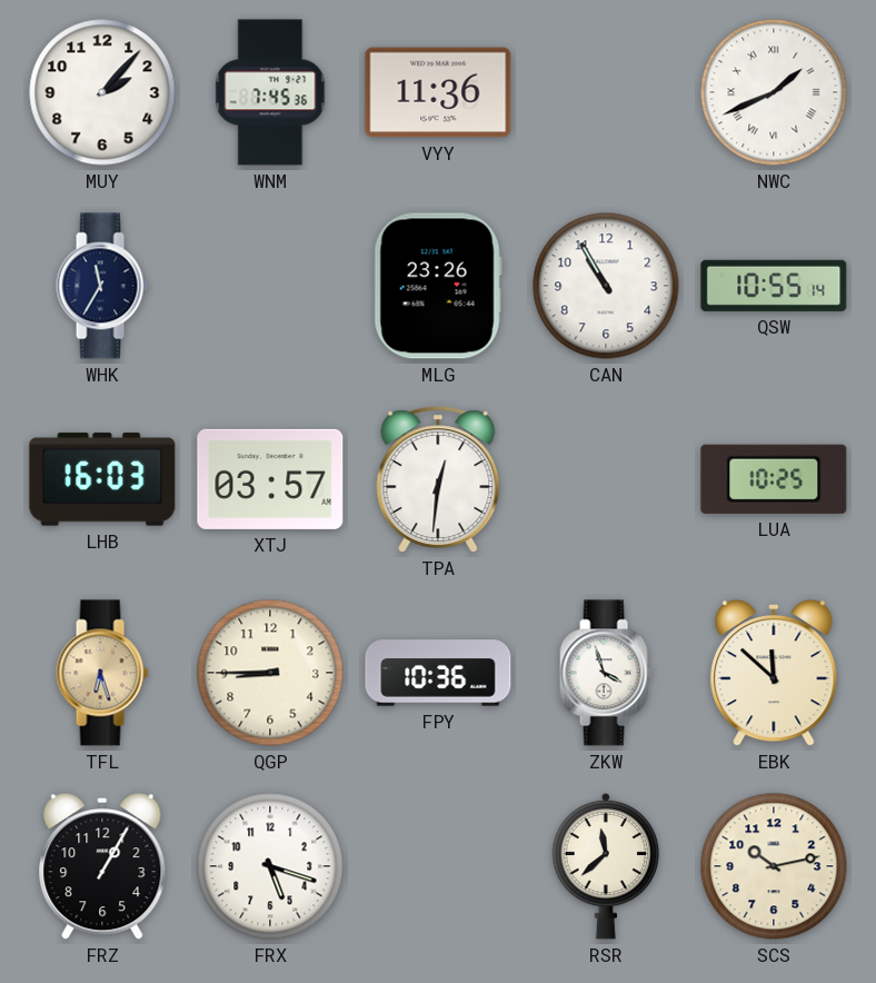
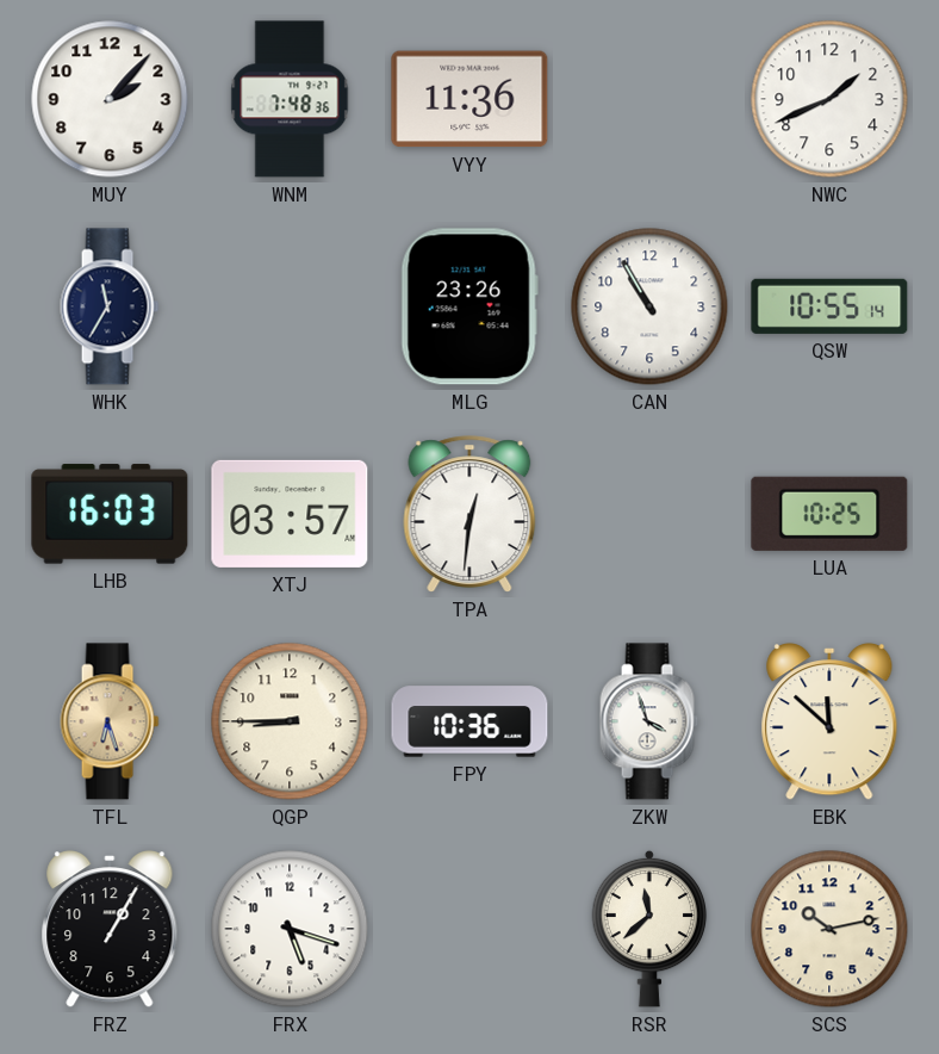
WNM: 7:45 -> 7:48
NWC numerals: Roman -> Arabic
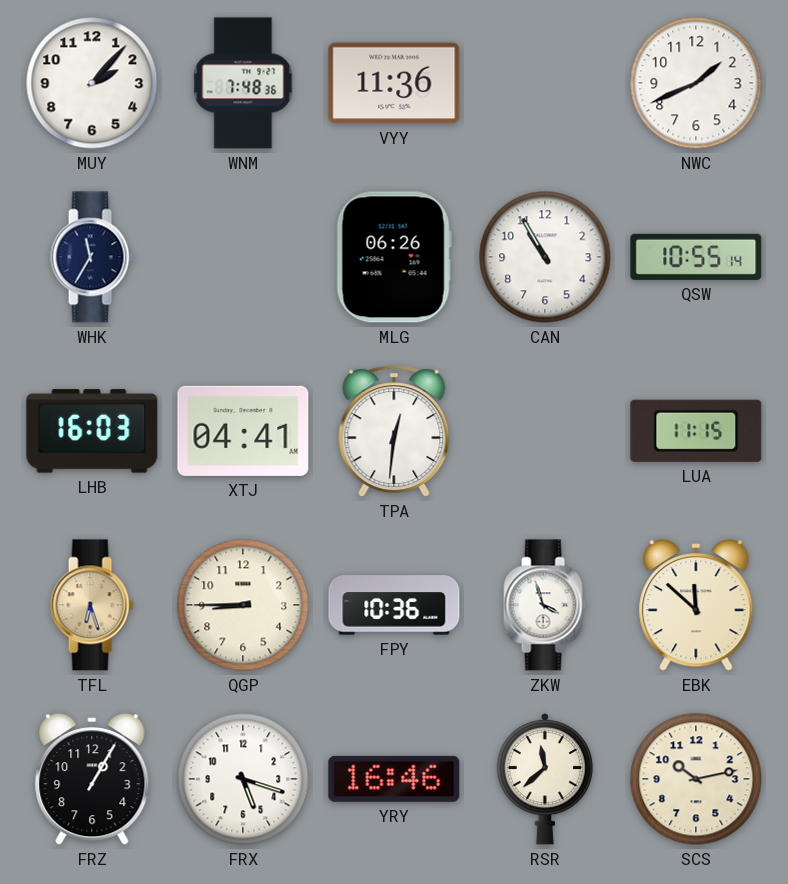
MLG: 23:26 -> 06:26
XTJ: 03:57 -> 04:41
LUA: 10:25 -> 11:15
YRY: none -> 16:46
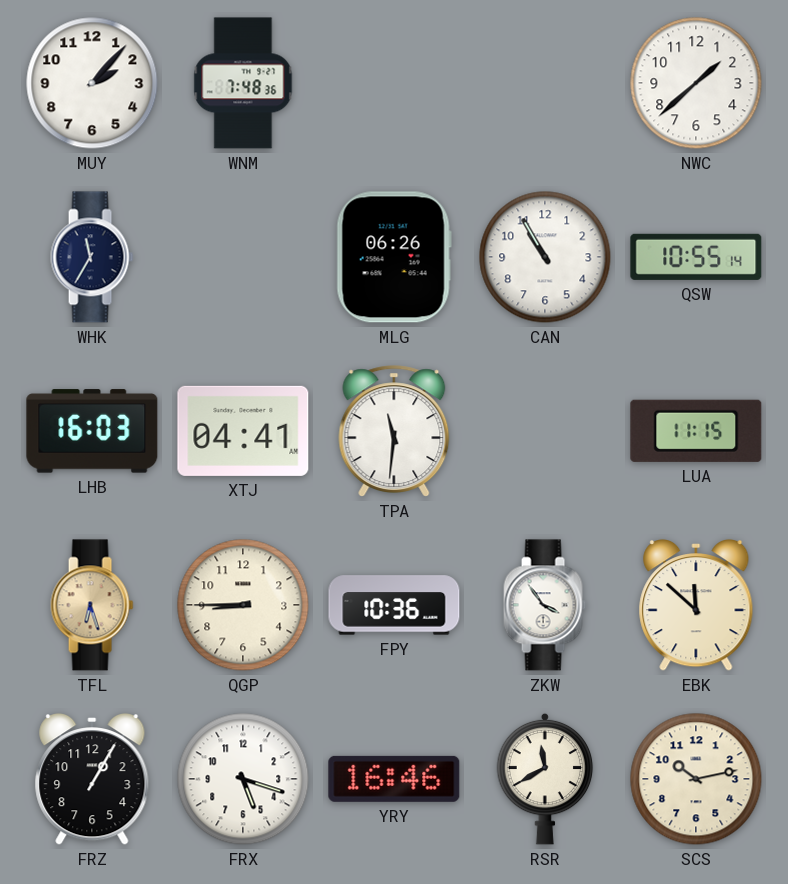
VYY: 11:36 -> none
NWC: 1:41 -> 1:38
TPA: 12:31 -> 11:31
ZKW: 3:57 -> 3:54
RSR: 11:38 -> 11:40
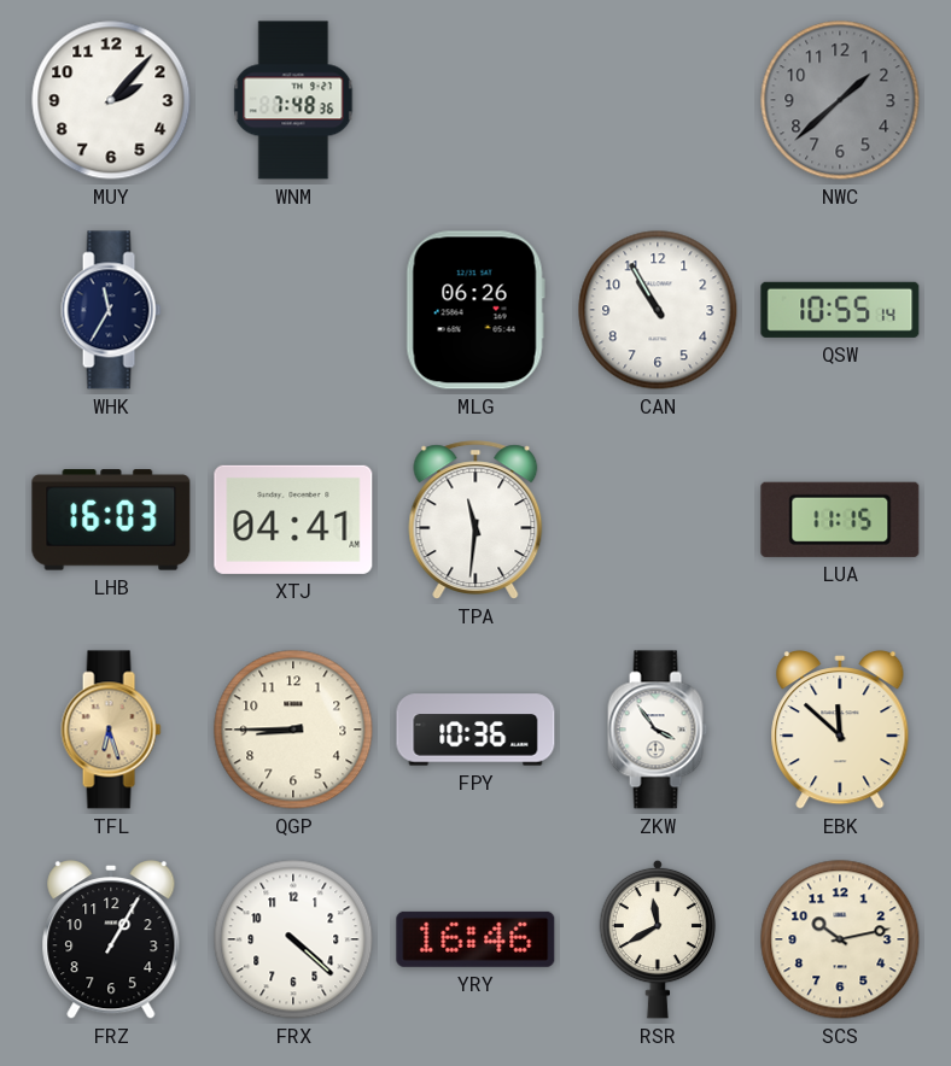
NWC dial: white -> grey
FRX: 5:18 -> 4:22
